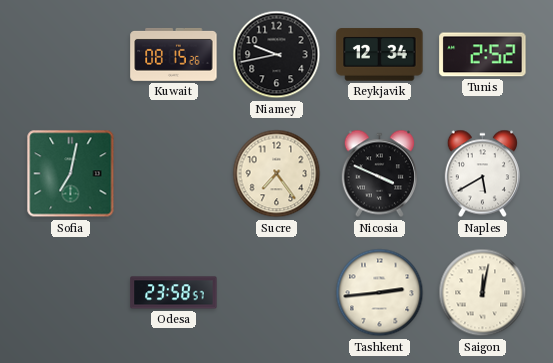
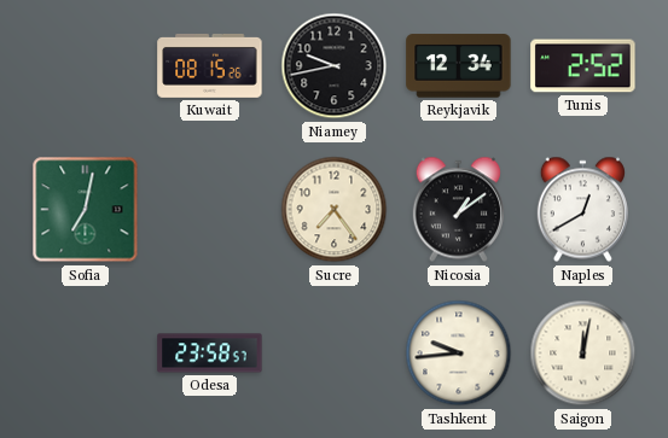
Nicosia: 3:49 -> 1:09
Naples: 5:40 -> 12:40
Tashkent: 2:44 -> 9:44
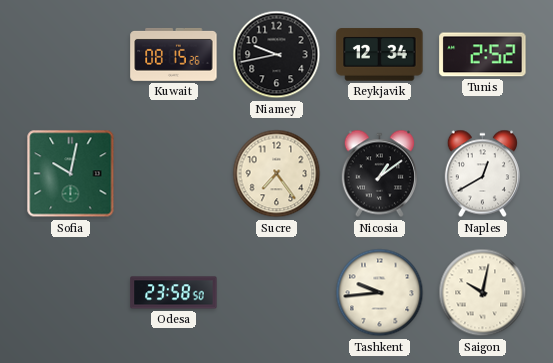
Sofia: 7:02 -> 10:02
Odesa: 23:58:57 -> 23:58:50
Saigon: 12:02 -> 10:02
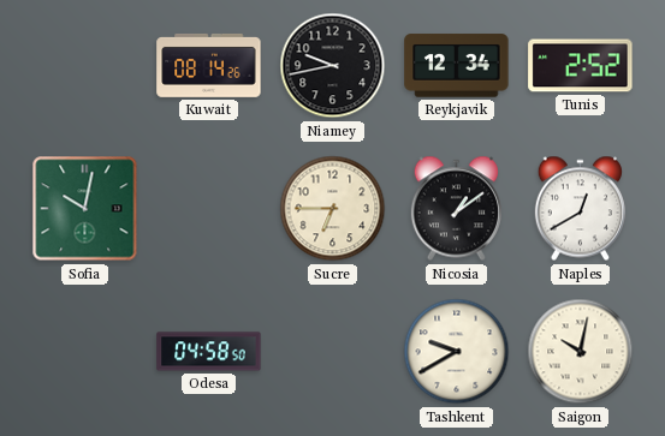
Kuwait: 08:15 -> 08:14
Sucre: 7:24 -> 6:45
Odesa: 23:58 -> 04:58
Tashkent: 9:44 -> 9:40
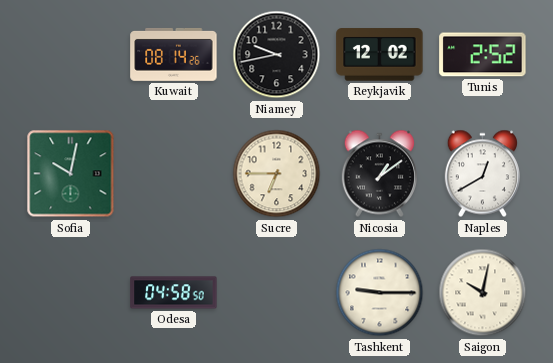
Reykjavik: 12:34 -> 12:02
Tashkent: 9:40 -> 9:15
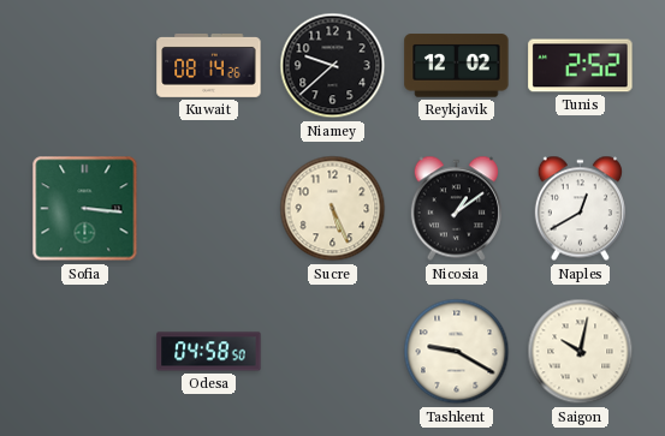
Niamey: 9:43 -> 9:38
Sofia: 10:02 -> 3:16
Sucre: 6:45 -> 5:26
Tashkent: 9:15 -> 9:20
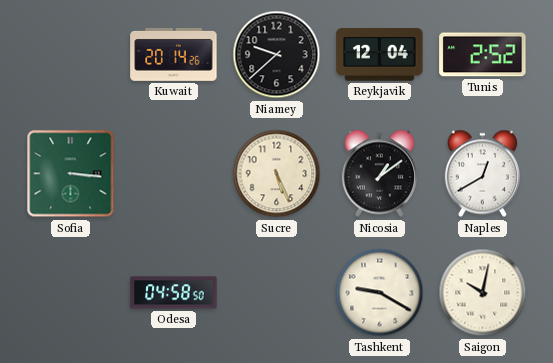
Kuwait: 08:14 -> 20:14
Reykjavik: 12:02 -> 12:04
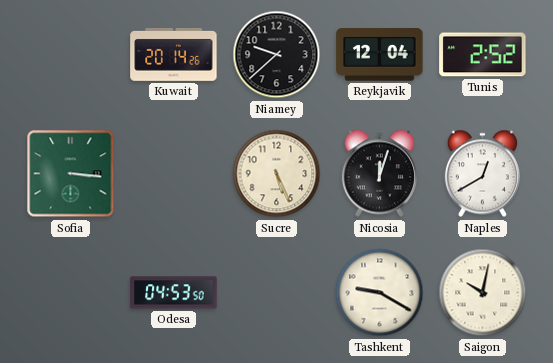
Nicosia: 1:09 -> 12:03
Odesa: 04:58 -> 04:53
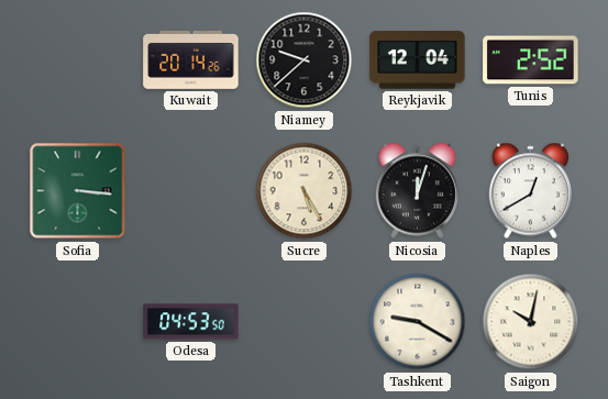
Sucre: 5:26 -> 5:25
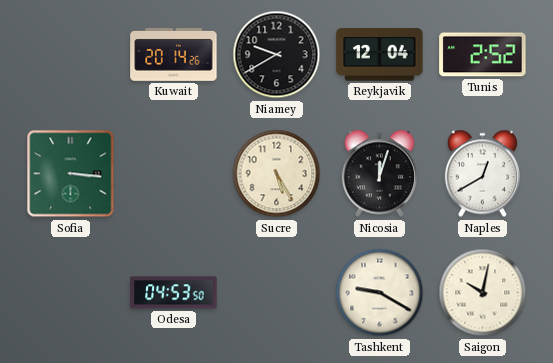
Niamey: 9:38 -> 9:40
